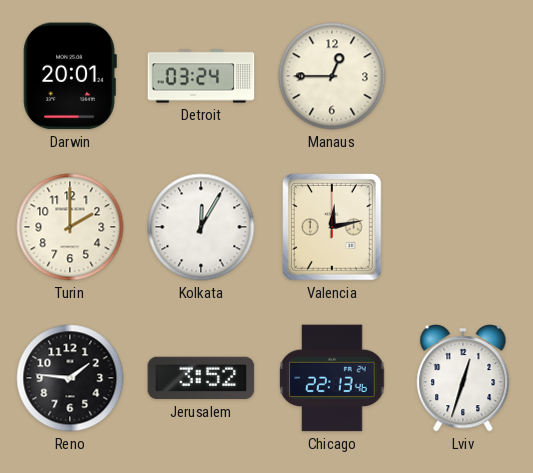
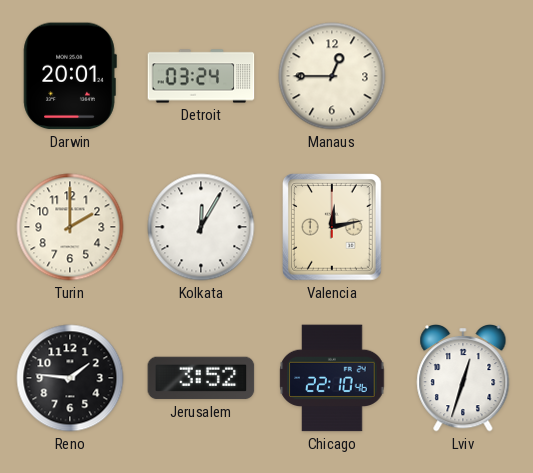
Chicago: 22:13 -> 22:10
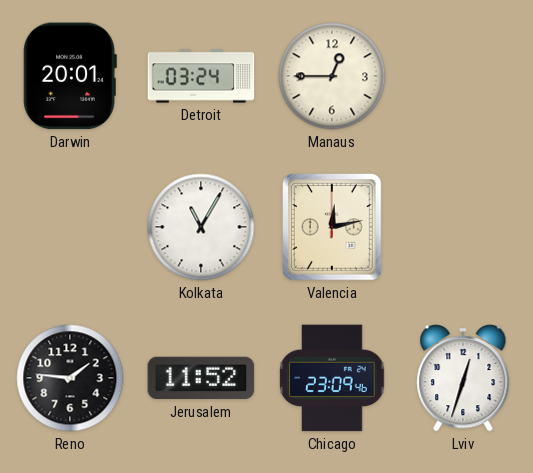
Turin: 2:00 -> none
Kolkata: 12:05 -> 11:05
Jerusalem: 3:52 -> 11:52
Chicago: 22:10 -> 23:09
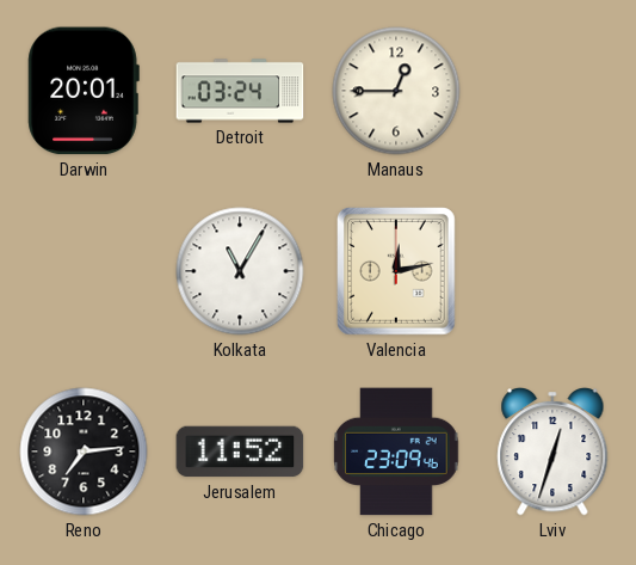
Reno: 1:46 -> 7:14
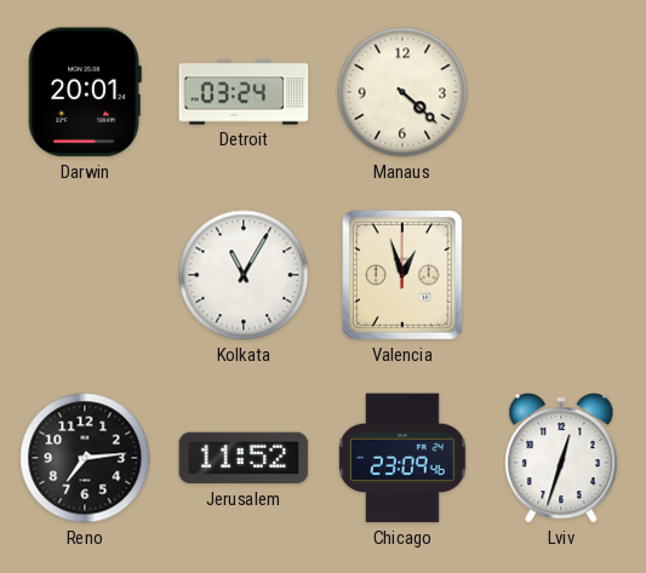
Manaus: 12:45 -> 4:22
Valencia: 12:13 -> 12:57
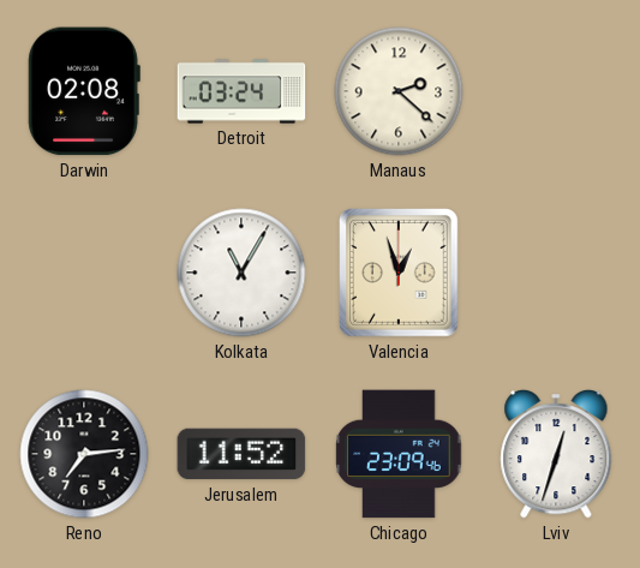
Darwin: 20:01 -> 02:08
Manaus: 4:22 -> 2:22
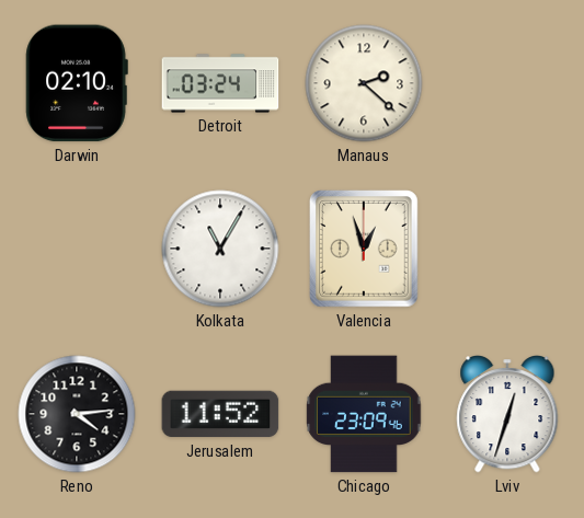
Darwin: 02:08 -> 02:10
Reno: 7:14 -> 4:14
